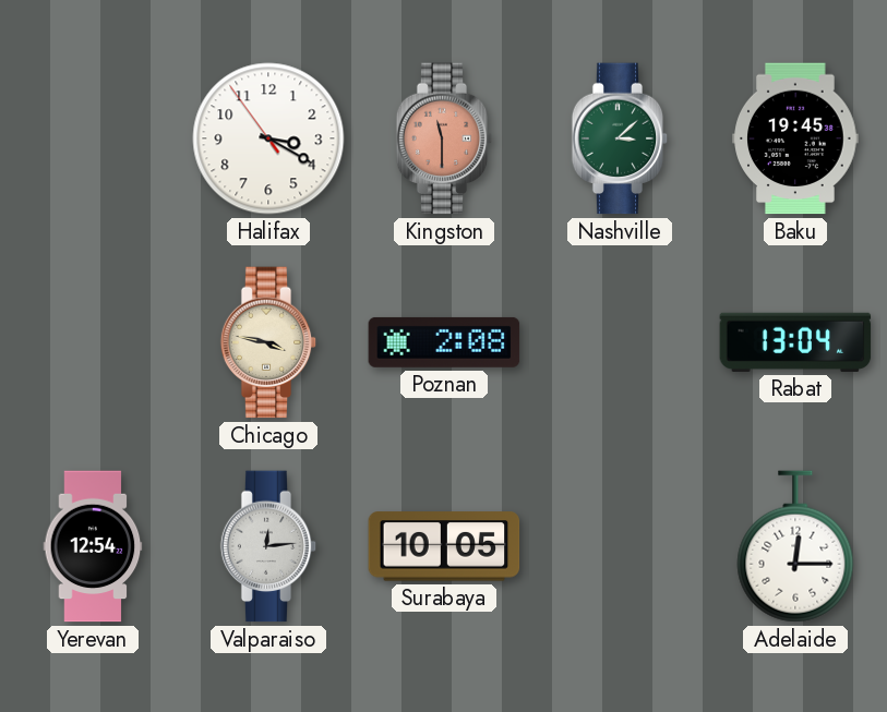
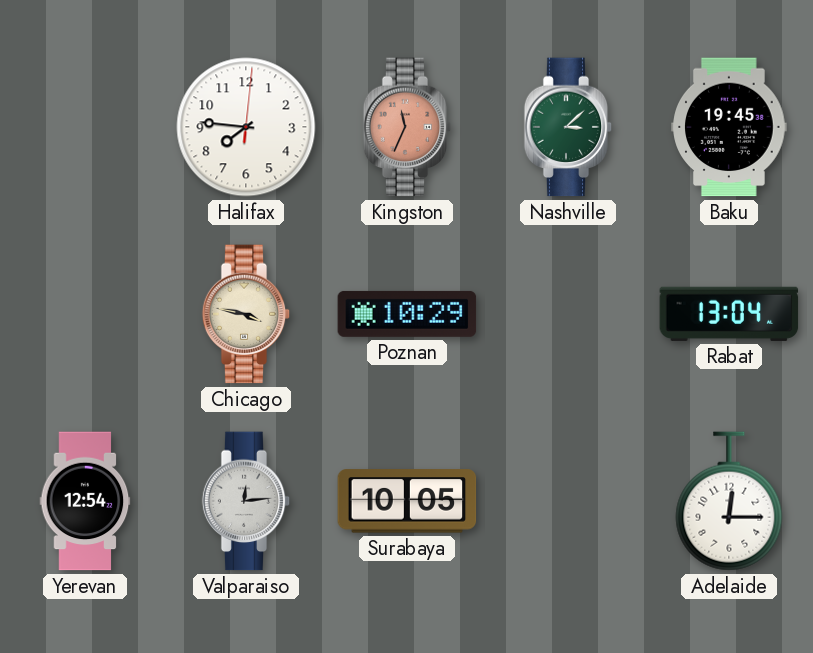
Halifax: 3:19 -> 7:46
Kingston: 11:30 -> 11:34
Poznan: 2:08 -> 10:29
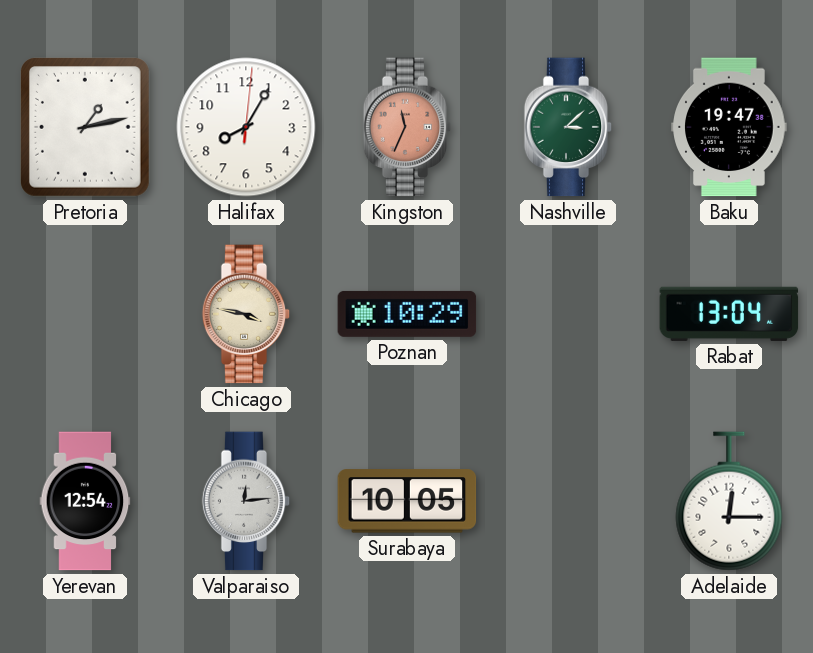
Pretoria: none -> 1:13
Halifax: 7:46 -> 8:05
Baku: 19:45 -> 19:47
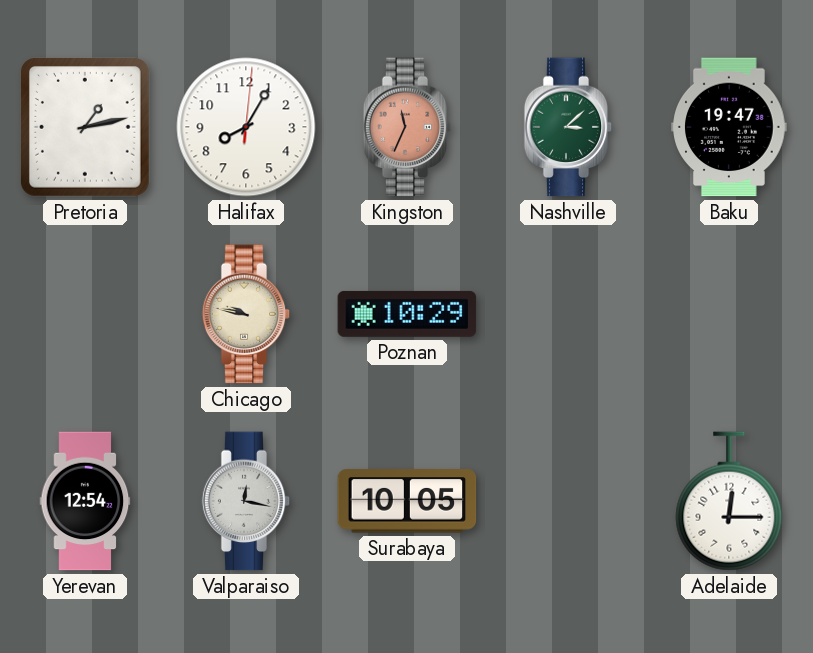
Chicago: 3:47 -> 9:47
Rabat: 13:04 -> none
Valparaiso: 12:14 -> 12:17
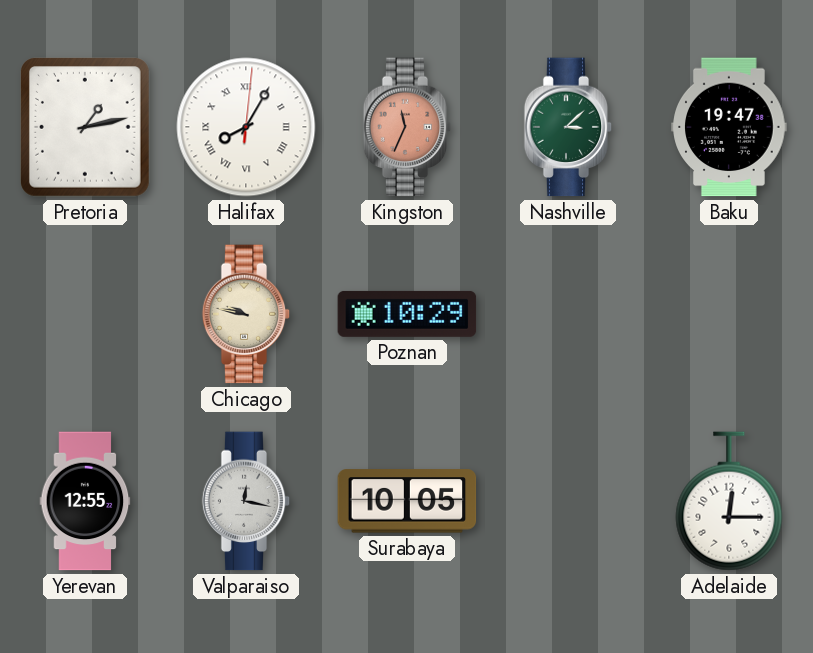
Halifax numerals: Arabic -> Roman
Yerevan: 12:54 -> 12:55
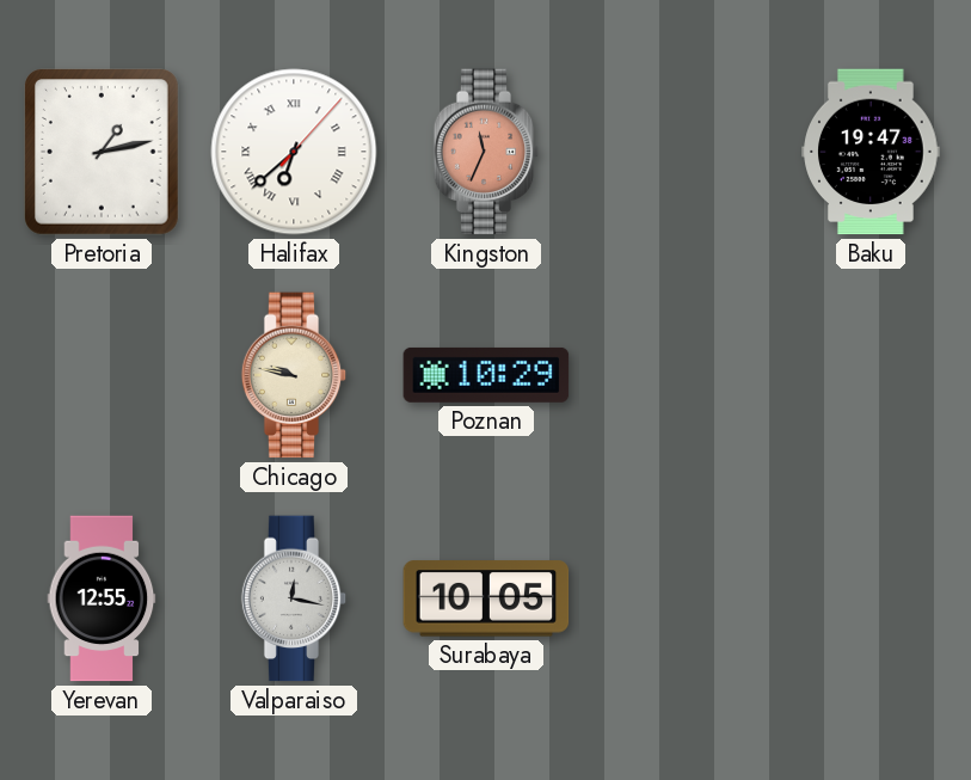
Halifax: 8:05 -> 6:38
Nashville: 3:08 -> none
Adelaide: 12:15 -> none
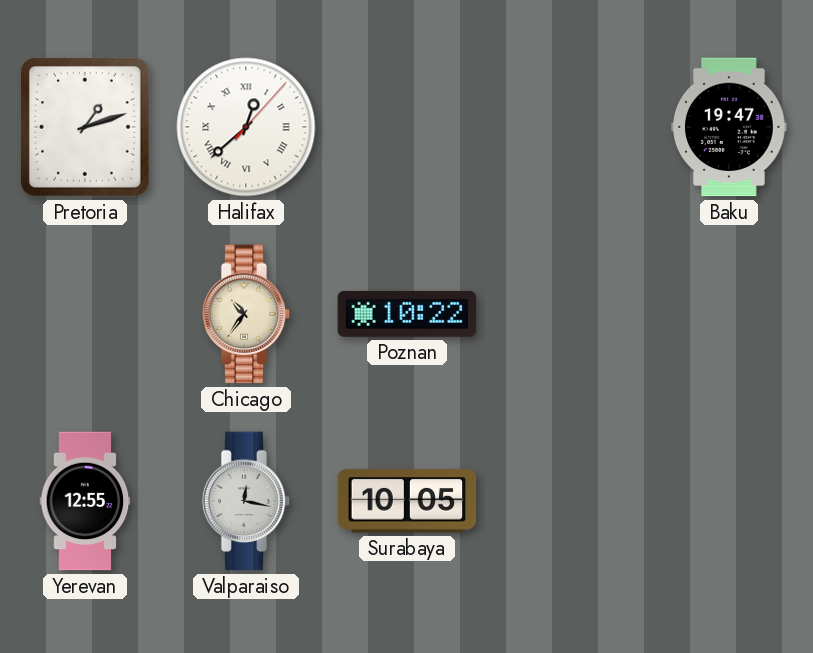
Pretoria: 1:13 -> 1:12
Halifax: 6:38 -> 12:38
Kingston: 11:34 -> none
Chicago: 9:47 -> 10:36
Poznan: 10:29 -> 10:22
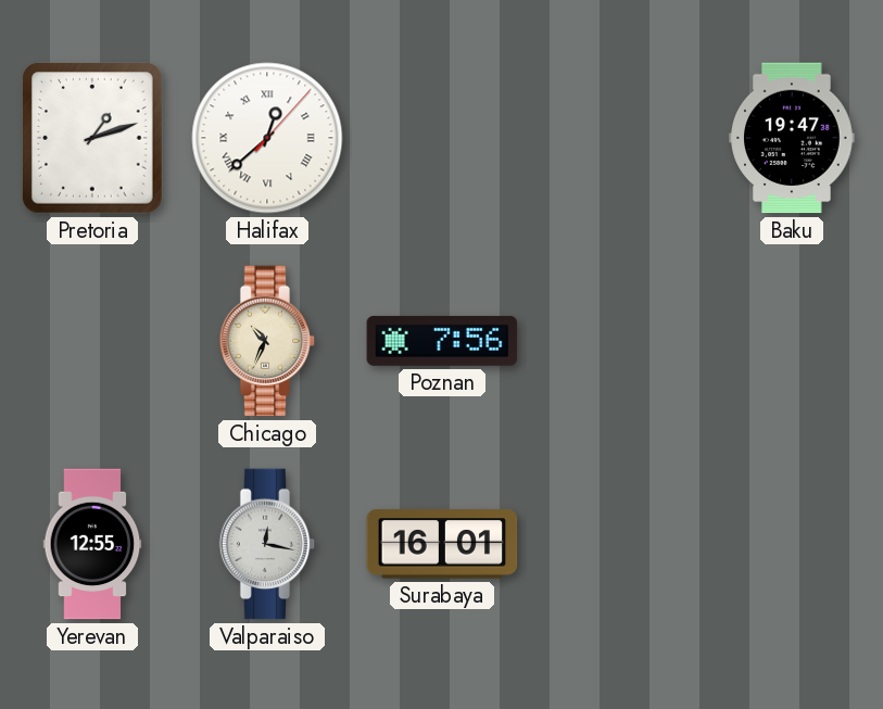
Chicago: 10:36 -> 10:34
Poznan: 10:22 -> 7:56
Surabaya: 10:05 -> 16:01
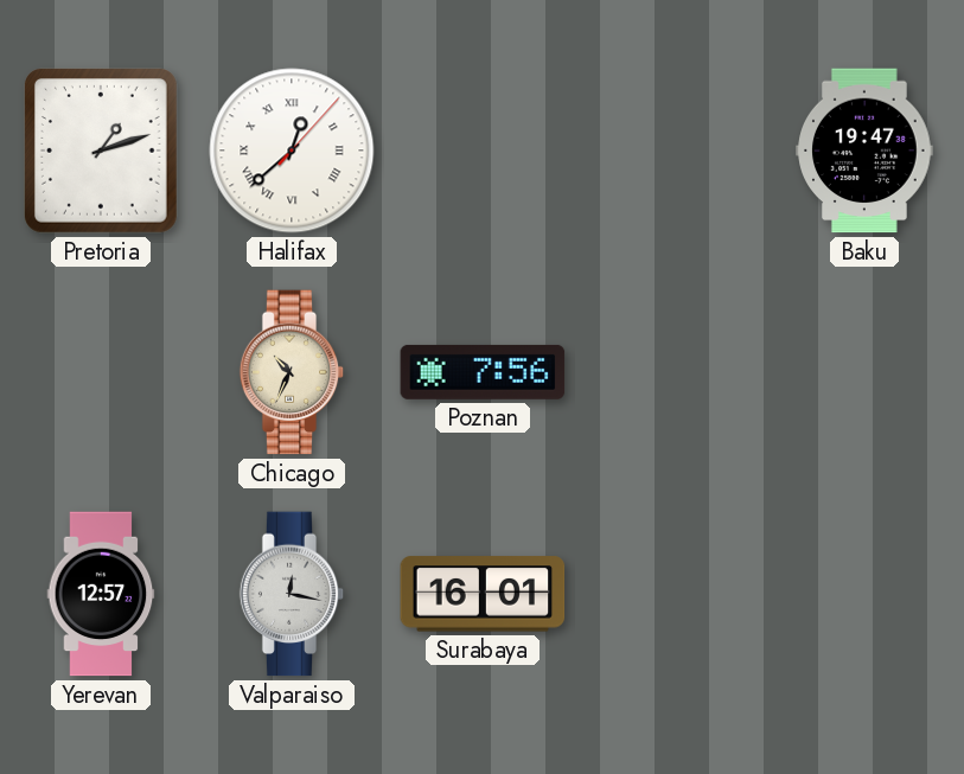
Yerevan: 12:55 -> 12:57
